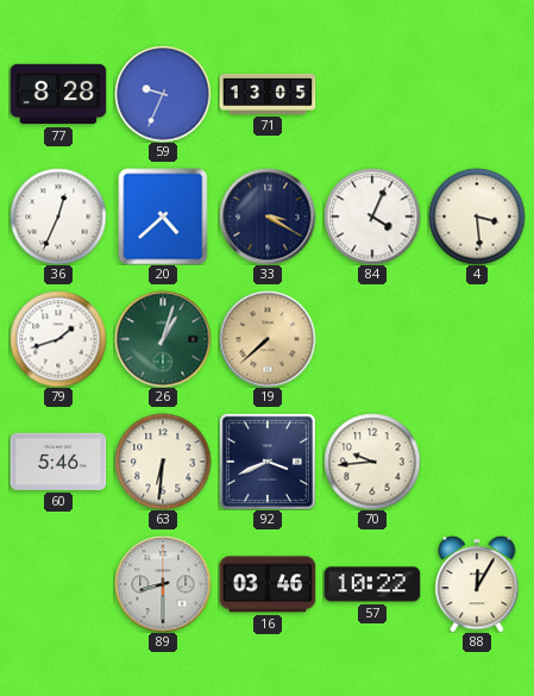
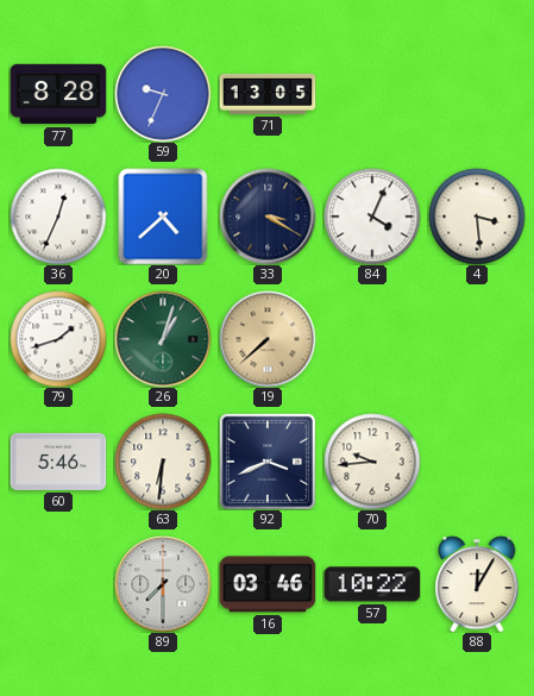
89: 8:30 -> 7:30
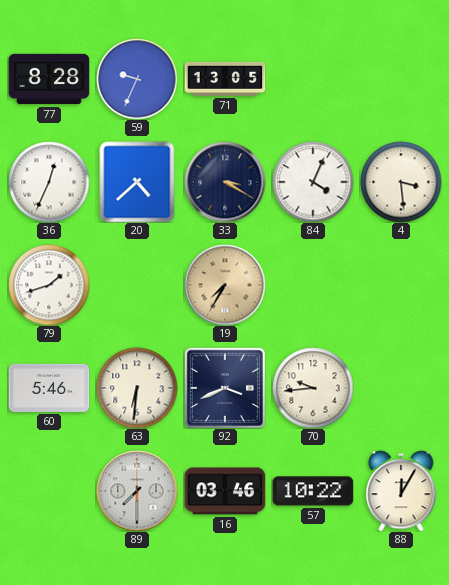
26: 1:03 -> none
19: 7:38 -> 7:35
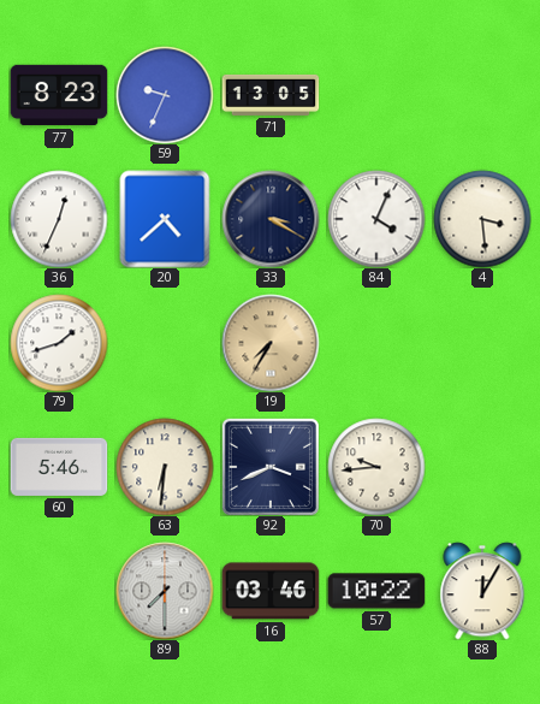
77: 8:28 -> 8:23
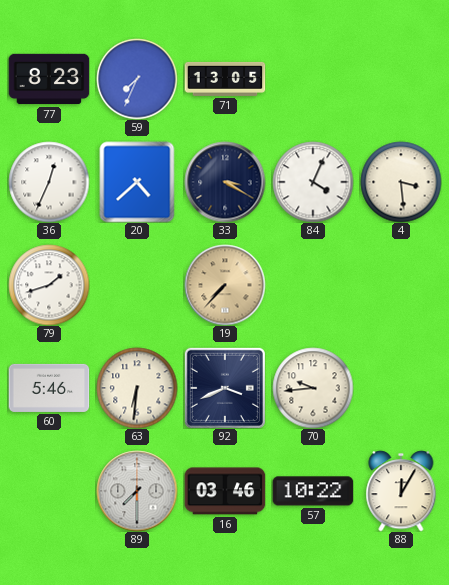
59: 9:34 -> 7:34
19: 7:35 -> 7:37
